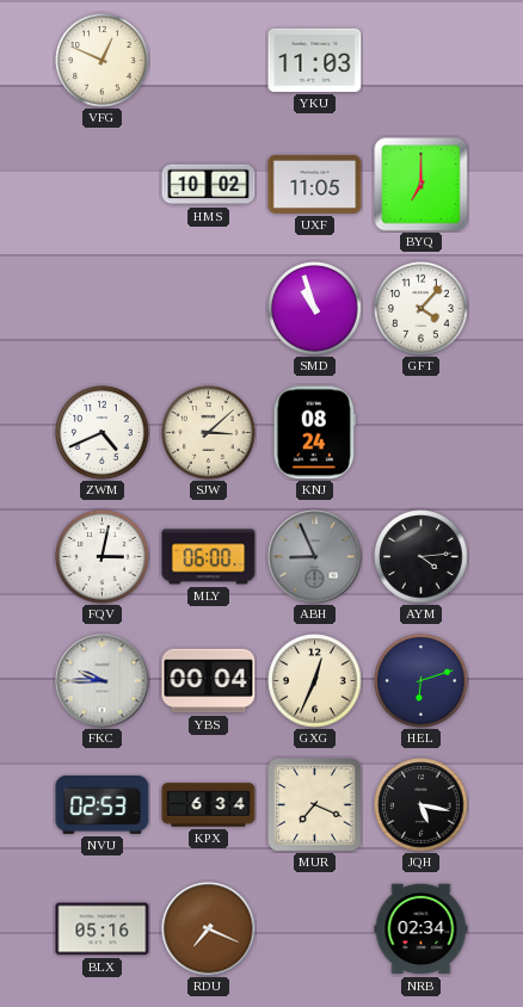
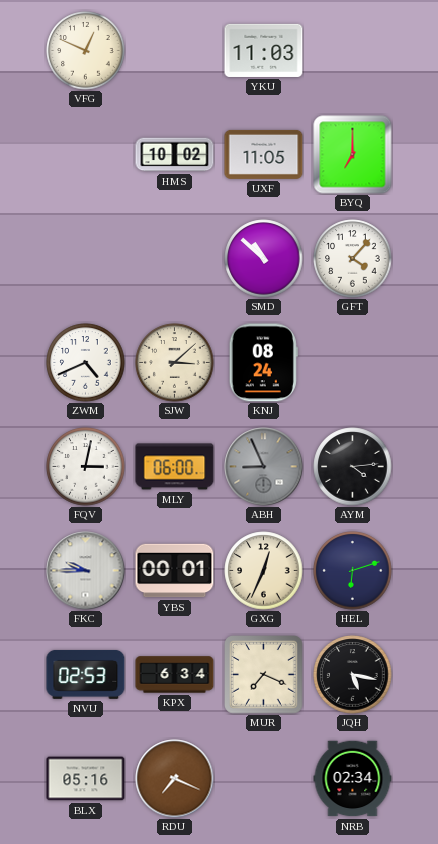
SMD: 10:57 -> 10:52
YBS: 00:04 -> 00:01
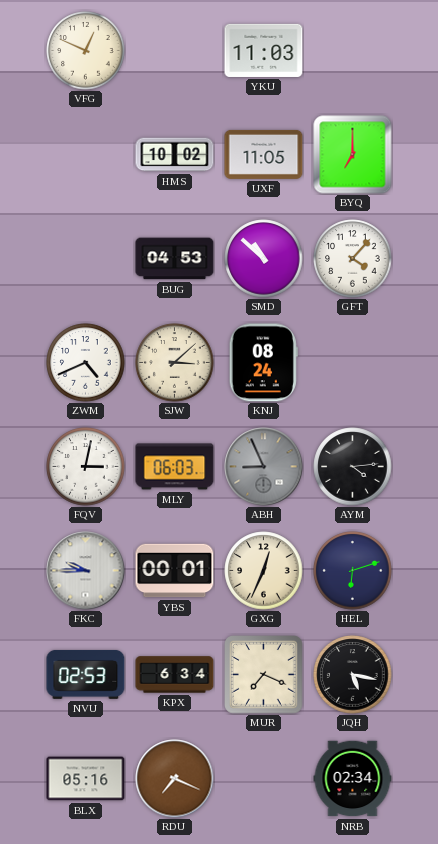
BUG: none -> 04:53
MLY: 06:00 -> 06:03
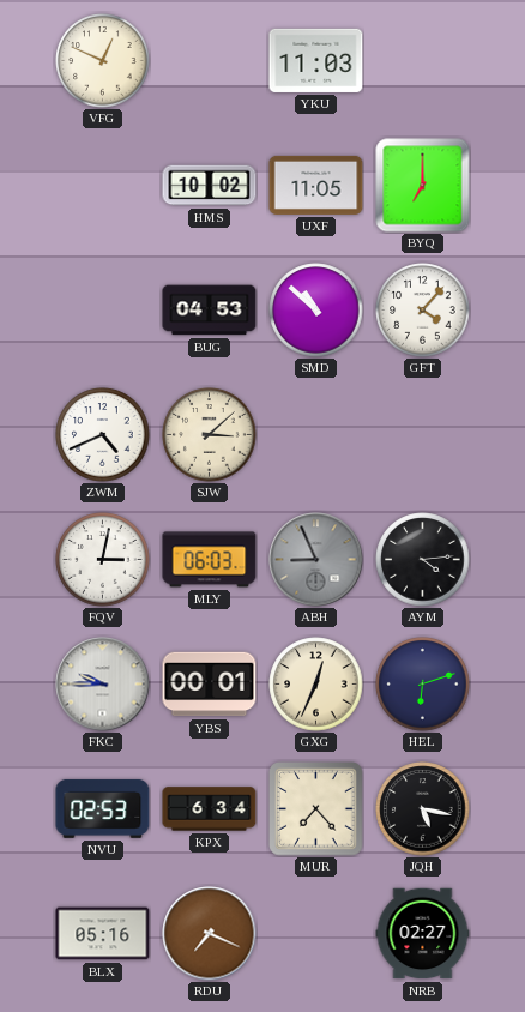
KNJ: 08:24 -> none
MUR: 7:19 -> 7:23
NRB: 02:34 -> 02:27
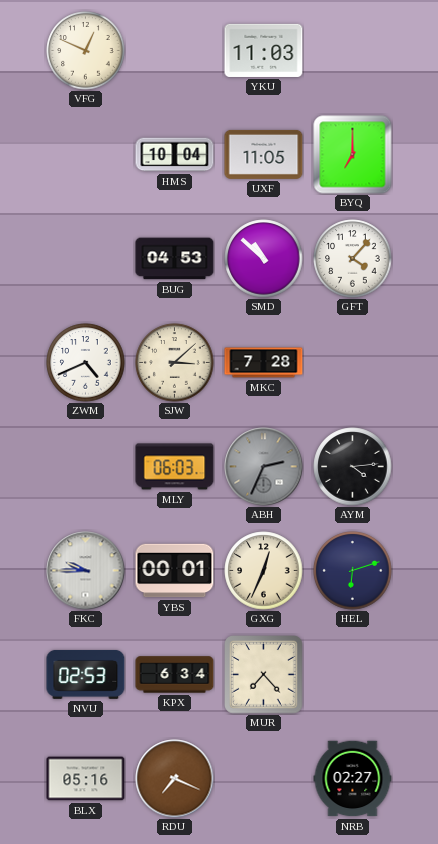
HMS: 10:02 -> 10:04
MKC: none -> 7:28
FQV: 3:02 -> none
ABH: 8:56 -> 2:34
JQH: 5:17 -> none
